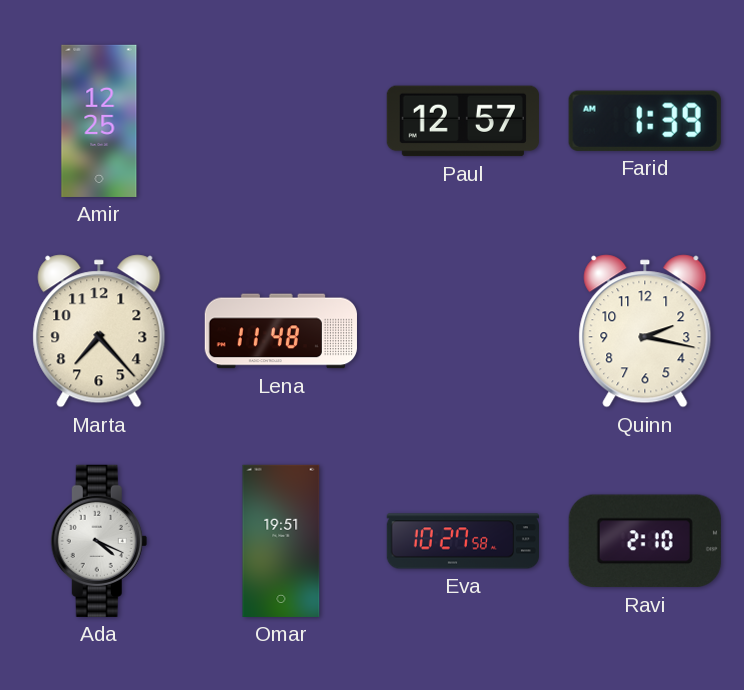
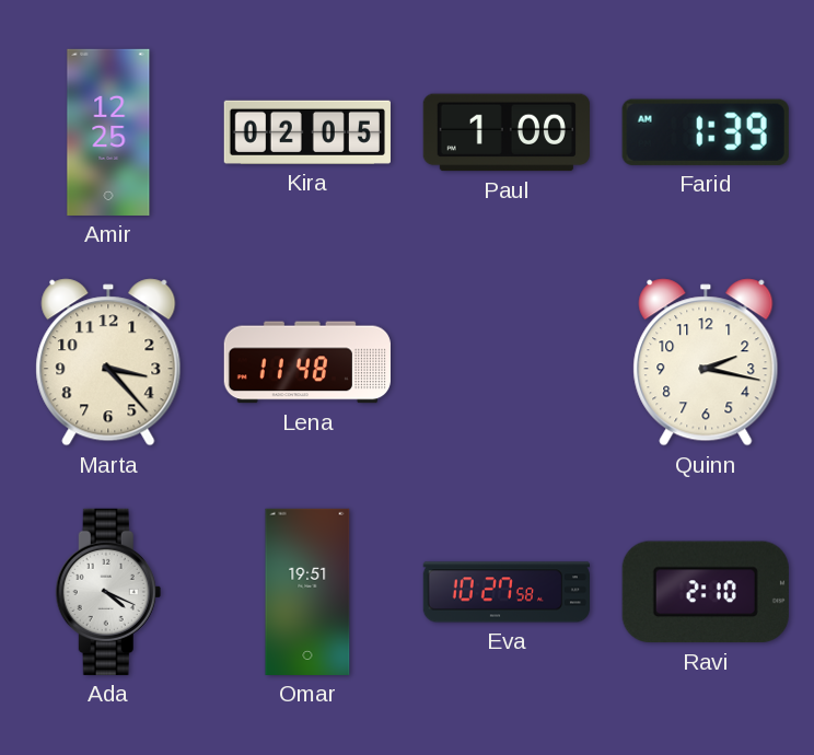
Kira: none -> 02:05
Paul: 12:57 -> 1:00
Marta: 7:23 -> 3:23
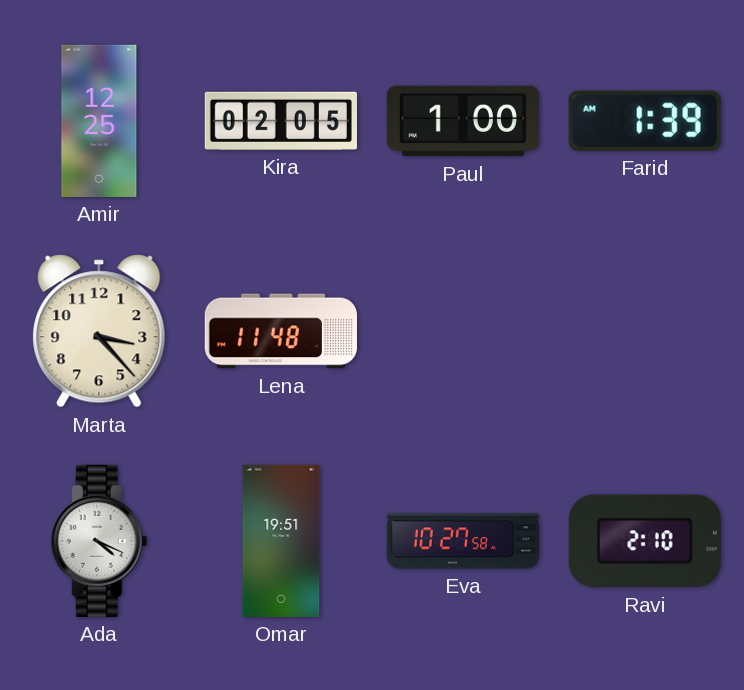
Quinn: 2:17 -> none
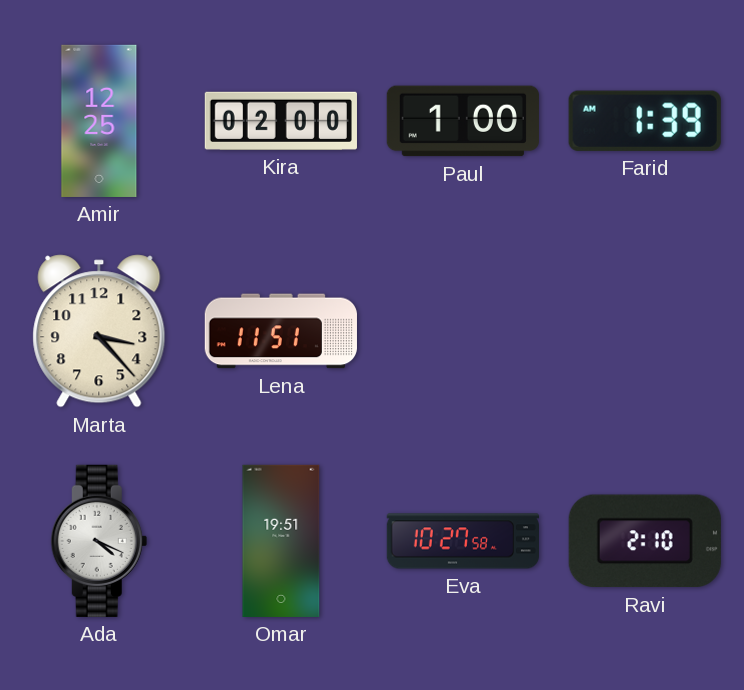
Kira: 02:05 -> 02:00
Lena: 11:48 -> 11:51
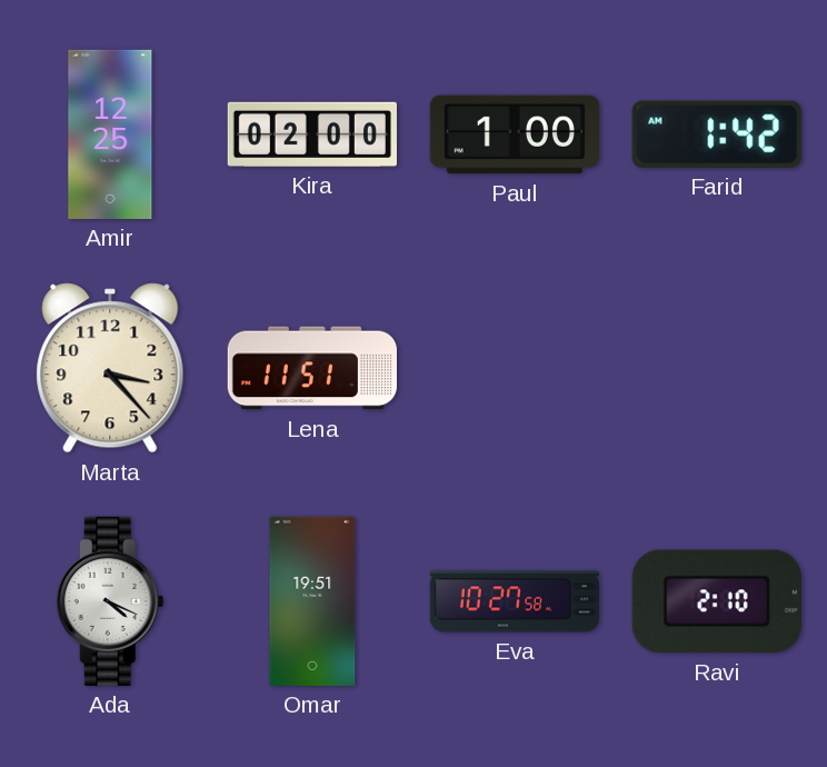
Farid: 1:39 -> 1:42
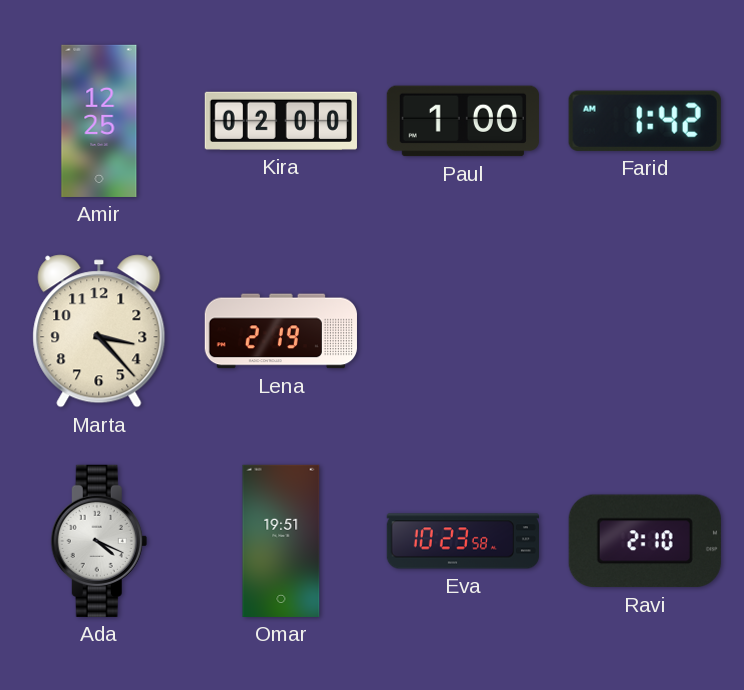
Lena: 11:51 -> 2:19
Eva: 10:27 -> 10:23
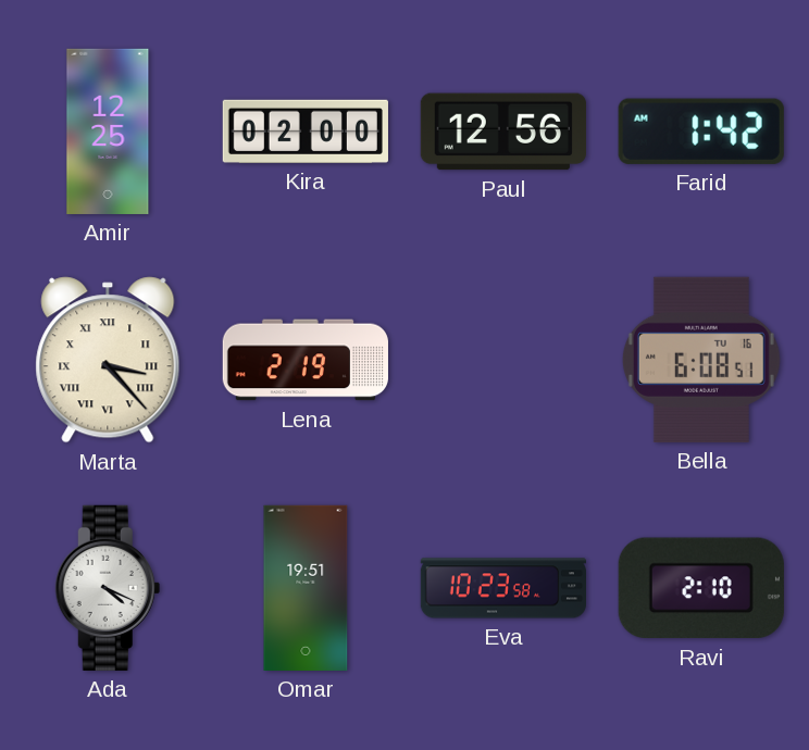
Paul: 1:00 -> 12:56
Marta numerals: Arabic -> Roman
Bella: none -> 6:08
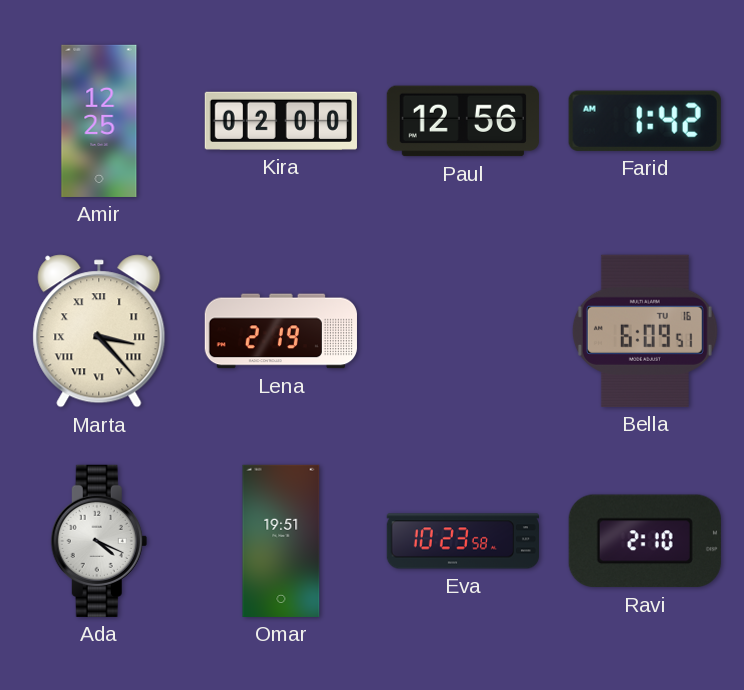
Bella: 6:08 -> 6:09
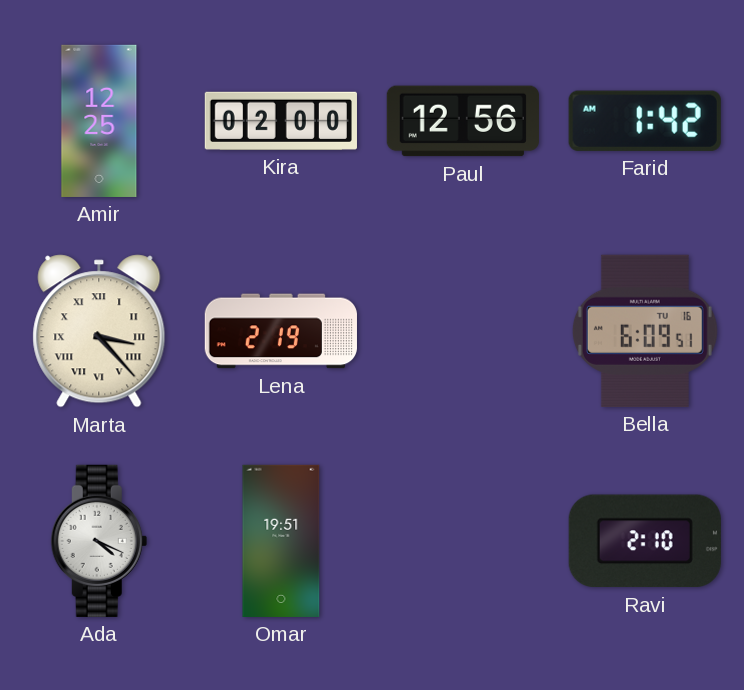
Eva: 10:23 -> none
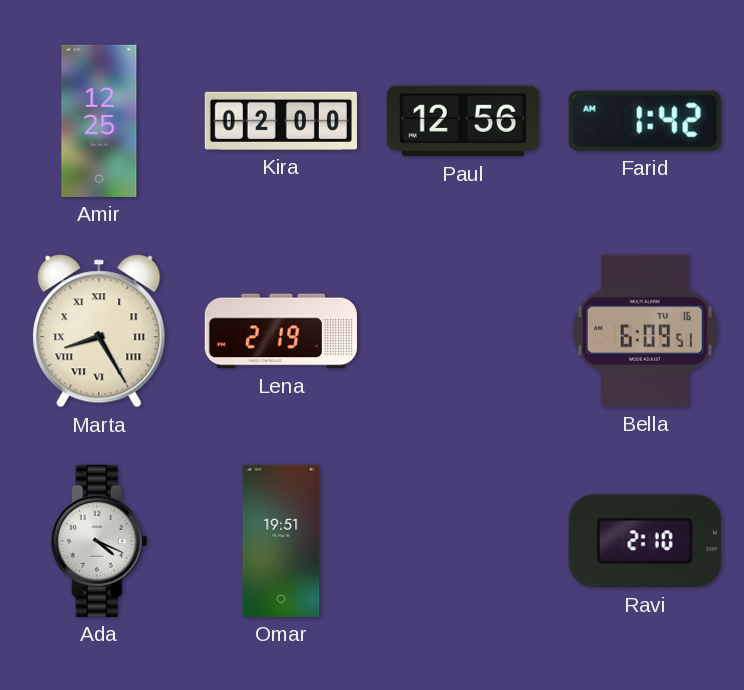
Marta: 3:23 -> 8:25
